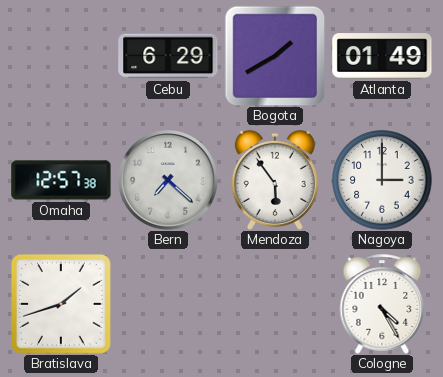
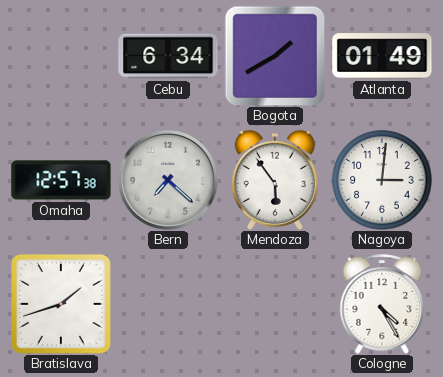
Cebu: 6:29 -> 6:34
Nagoya: 3:00 -> 3:01
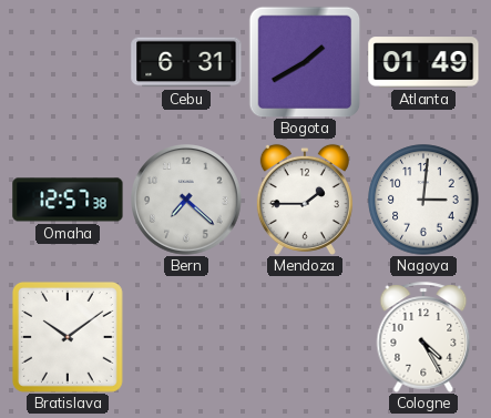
Cebu: 6:34 -> 6:31
Mendoza: 5:54 -> 1:45
Bratislava: 1:42 -> 10:09
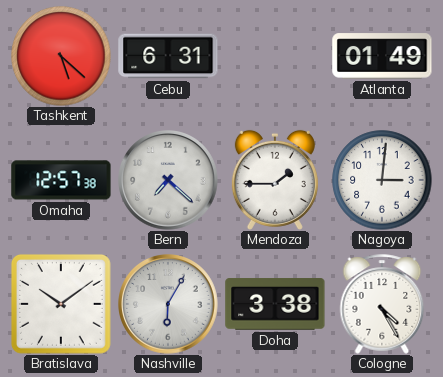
Tashkent: none -> 5:22
Bogota: 1:40 -> none
Nashville: none -> 6:05
Doha: none -> 3:38
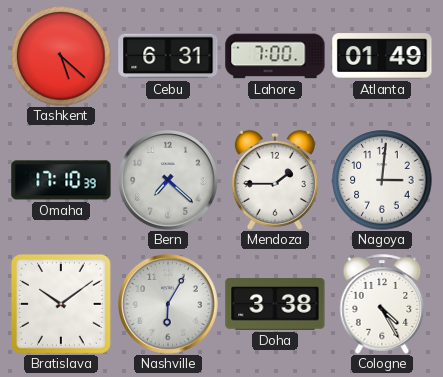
Lahore: none -> 7:00
Omaha: 12:57 -> 17:10
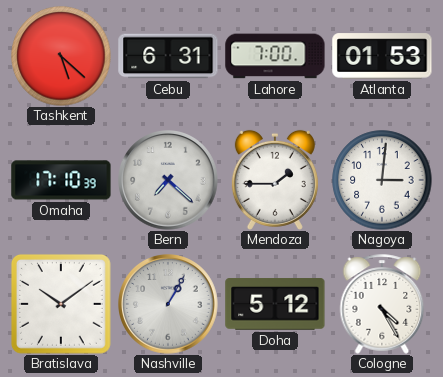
Atlanta: 01:49 -> 01:53
Nashville: 6:05 -> 1:05
Doha: 3:38 -> 5:12
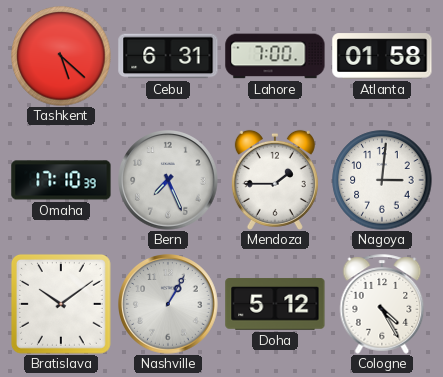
Atlanta: 01:53 -> 01:58
Bern: 7:22 -> 7:26
